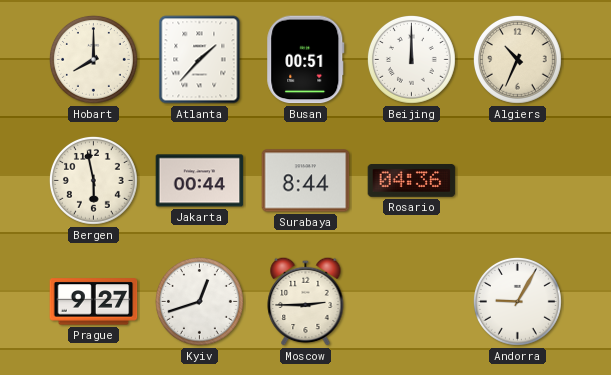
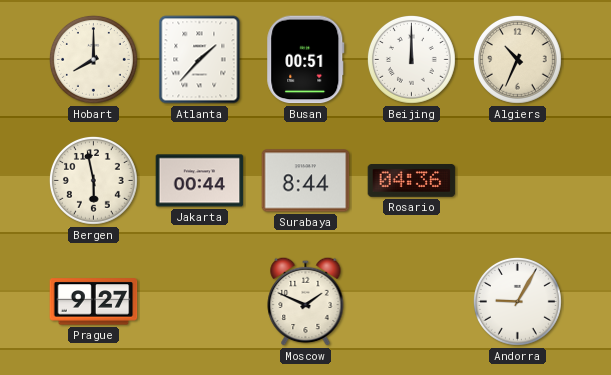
Kyiv: 12:42 -> none
Moscow: 2:45 -> 1:49
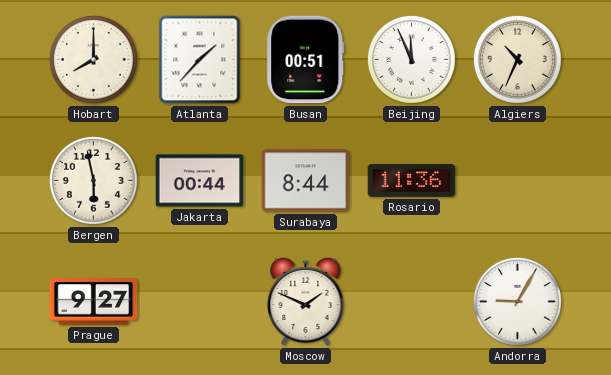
Beijing: 12:00 -> 11:56
Rosario: 04:36 -> 11:36
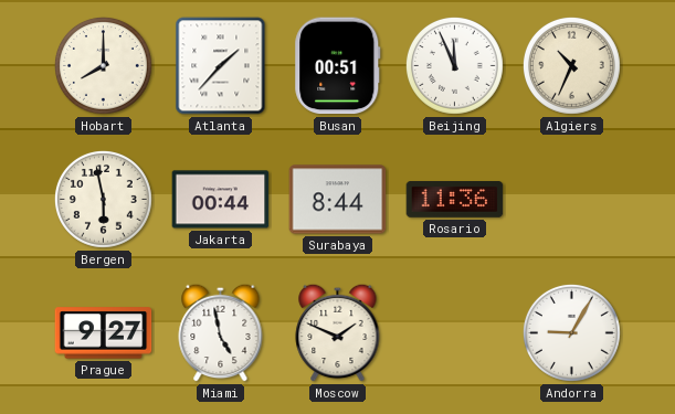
Miami: none -> 4:58
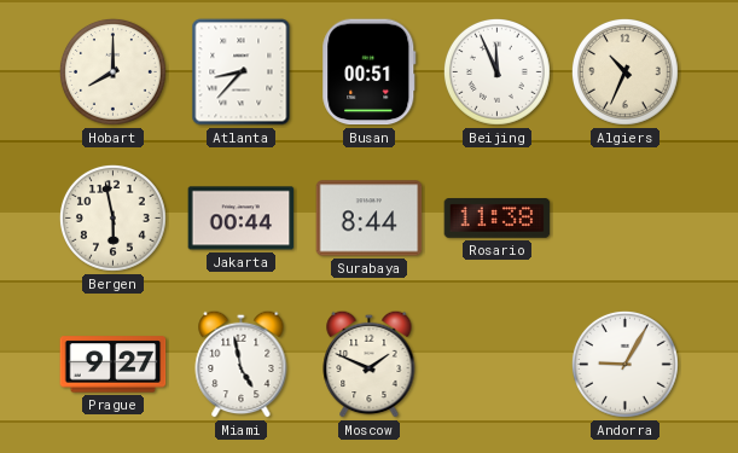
Atlanta: 1:37 -> 8:37
Rosario: 11:36 -> 11:38
